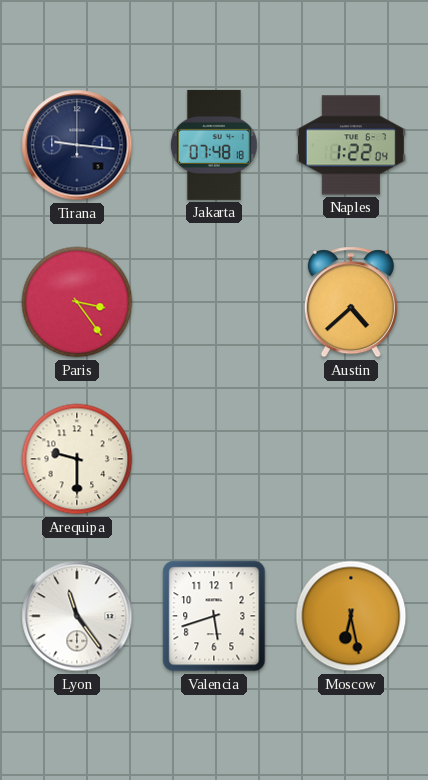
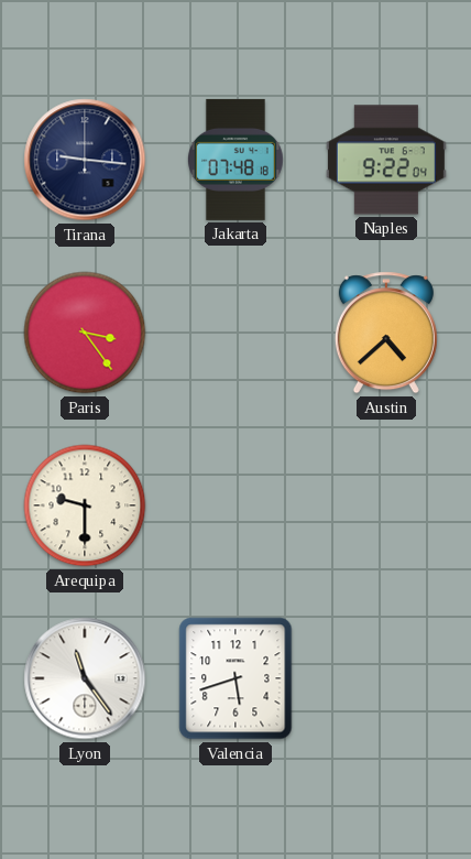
Naples: 1:22 -> 9:22
Moscow: 6:28 -> none
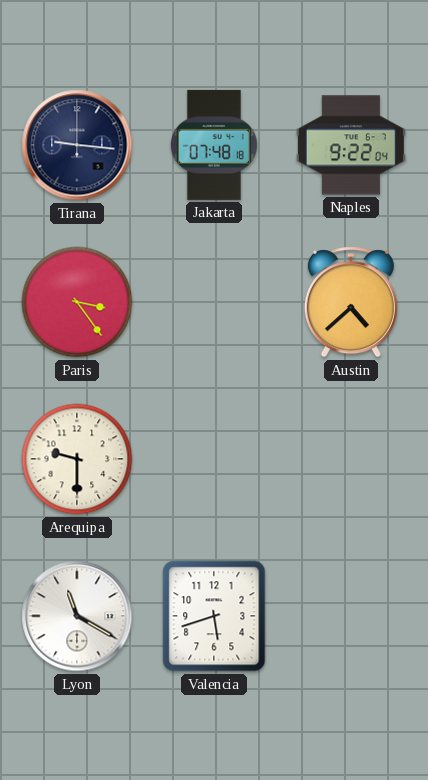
Lyon: 11:24 -> 11:20
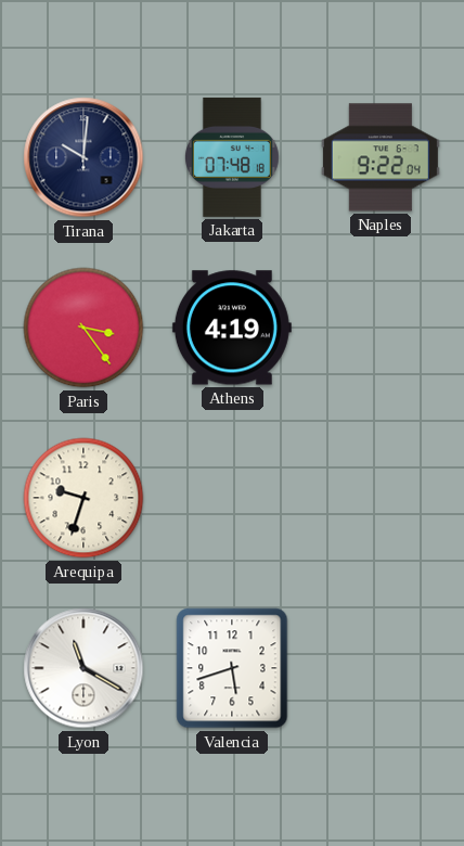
Tirana: 9:16 -> 10:01
Athens: none -> 4:19
Austin: 4:38 -> none
Arequipa: 9:30 -> 9:33
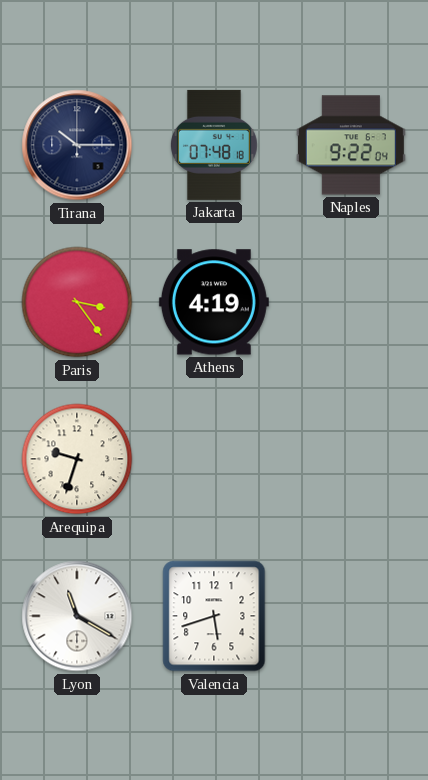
Tirana: 10:01 -> 10:15
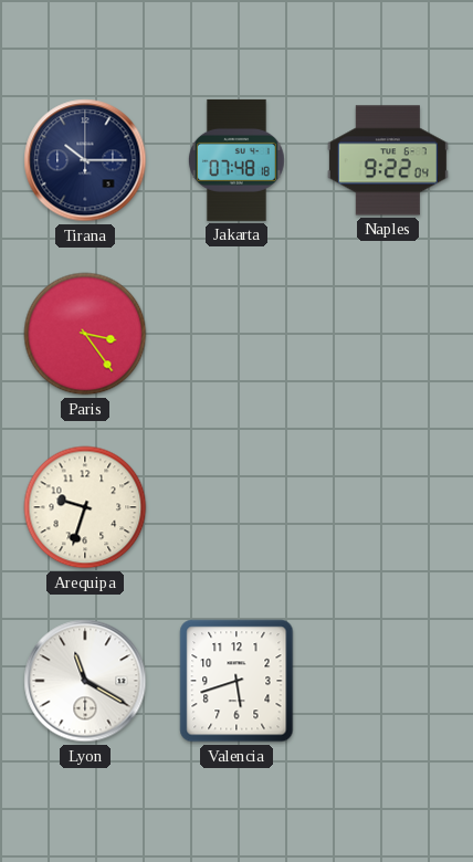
Athens: 4:19 -> none
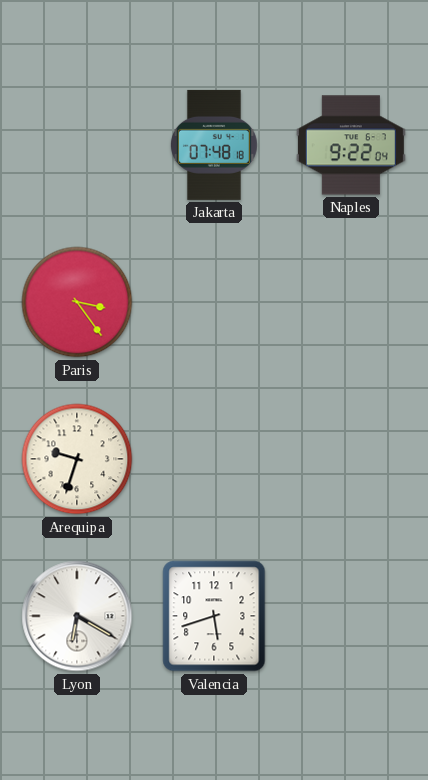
Tirana: 10:15 -> none
Lyon: 11:20 -> 6:20
